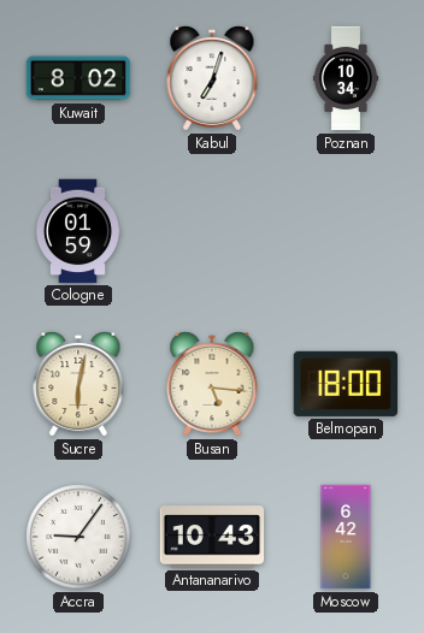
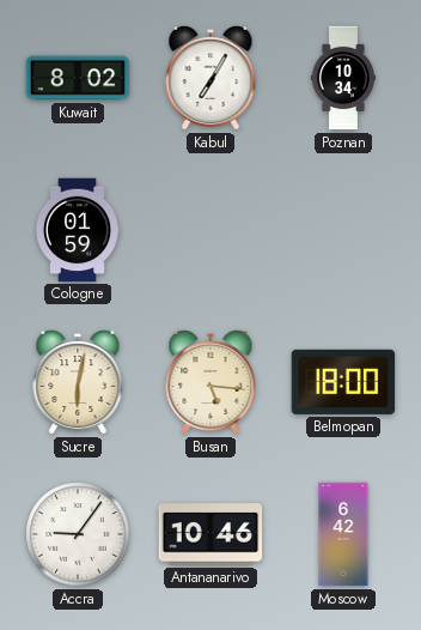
Kabul: 7:03 -> 7:05
Antananarivo: 10:43 -> 10:46
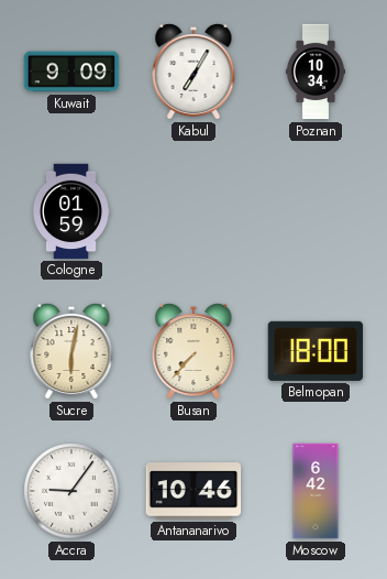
Kuwait: 8:02 -> 9:09
Busan: 5:16 -> 7:37
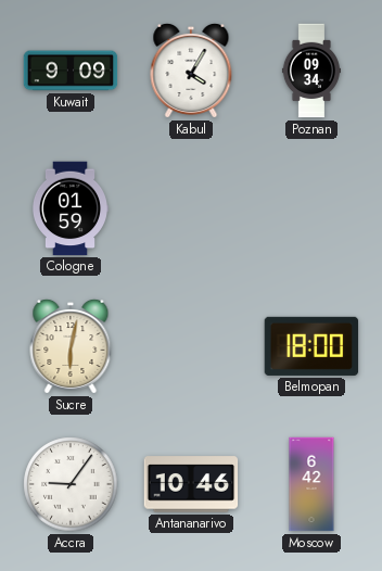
Kabul: 7:05 -> 4:05
Poznan: 10:34 -> 09:34
Busan: 7:37 -> none
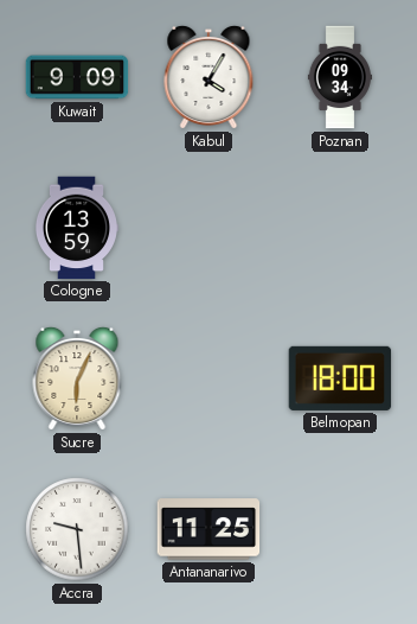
Cologne: 01:59 -> 13:59
Sucre: 6:02 -> 6:04
Accra: 9:06 -> 9:29
Antananarivo: 10:46 -> 11:25
Moscow: 6:42 -> none
